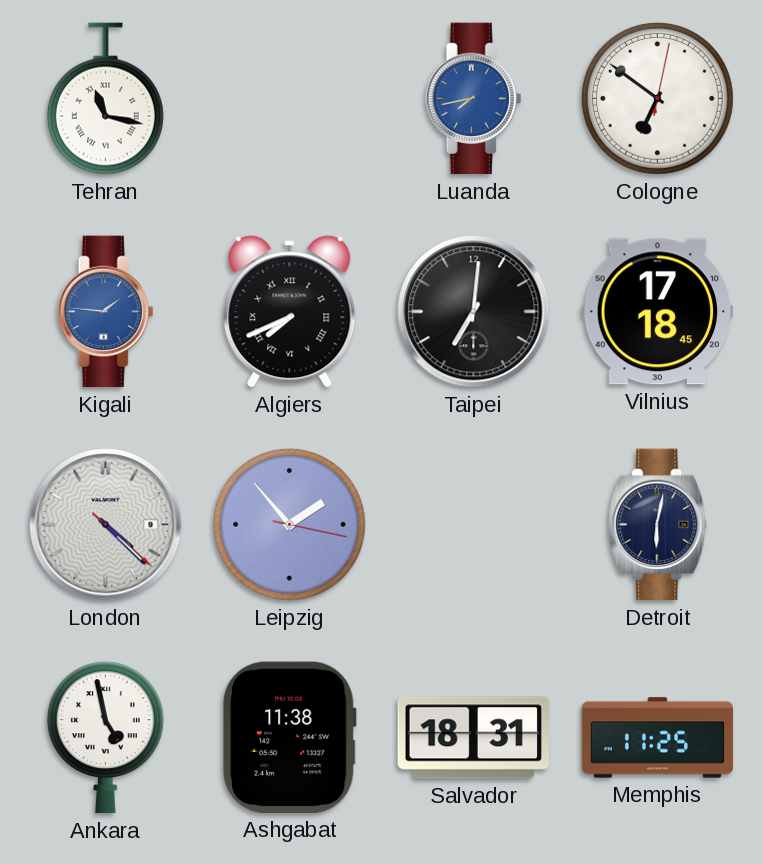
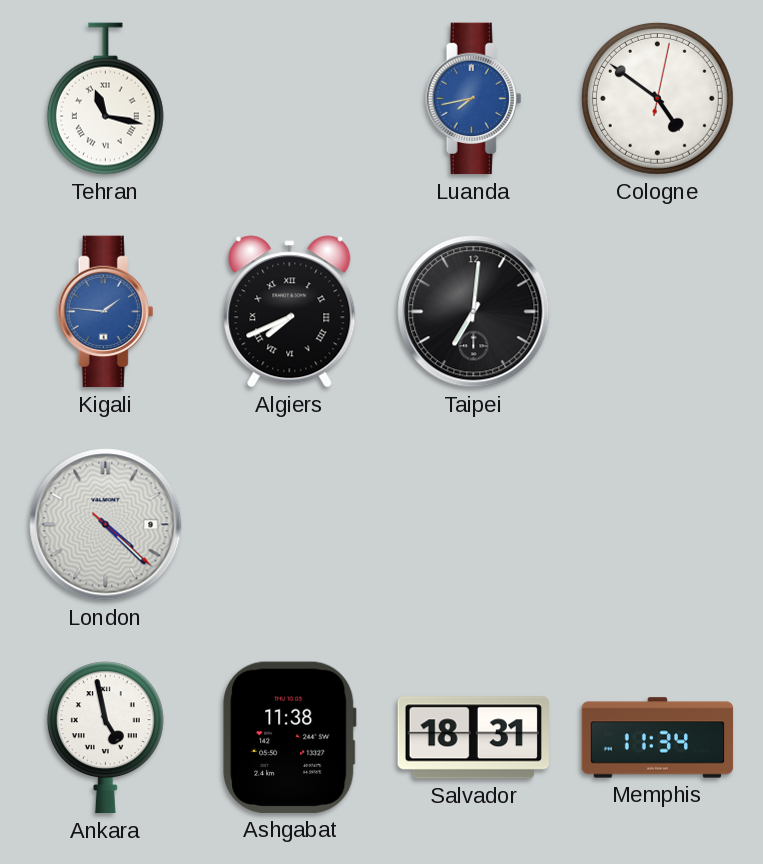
Cologne: 6:51 -> 4:51
Vilnius: 17:18 -> none
Leipzig: 1:53 -> none
Detroit: 6:02 -> none
Memphis: 11:25 -> 11:34
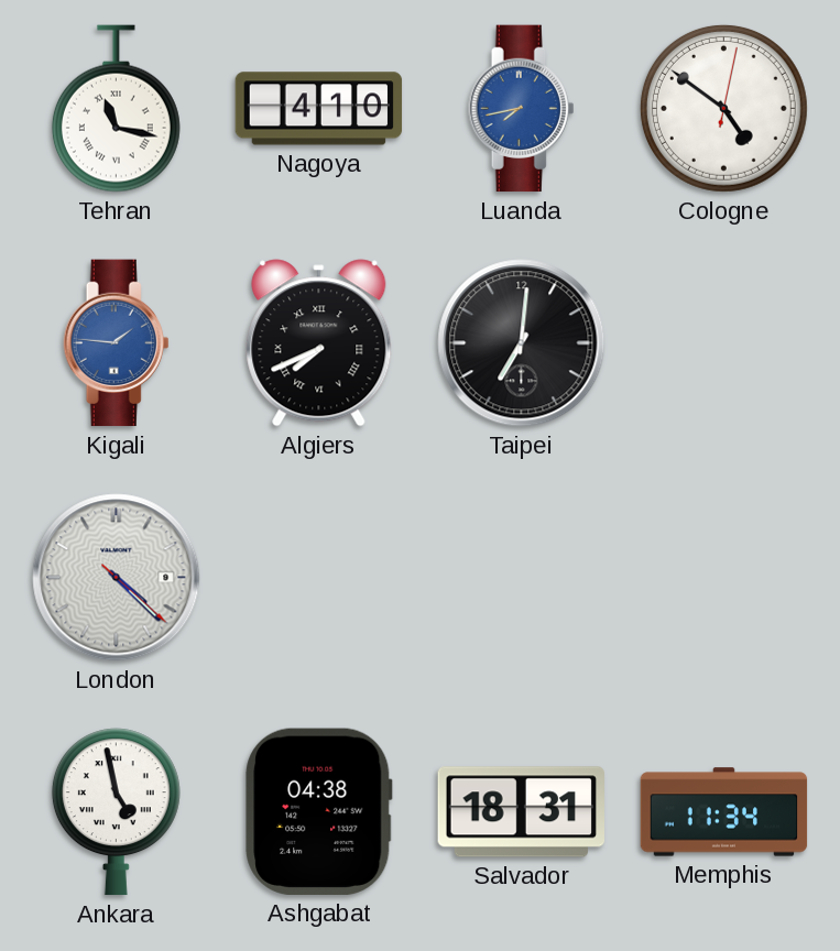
Nagoya: none -> 4:10
Ashgabat: 11:38 -> 04:38
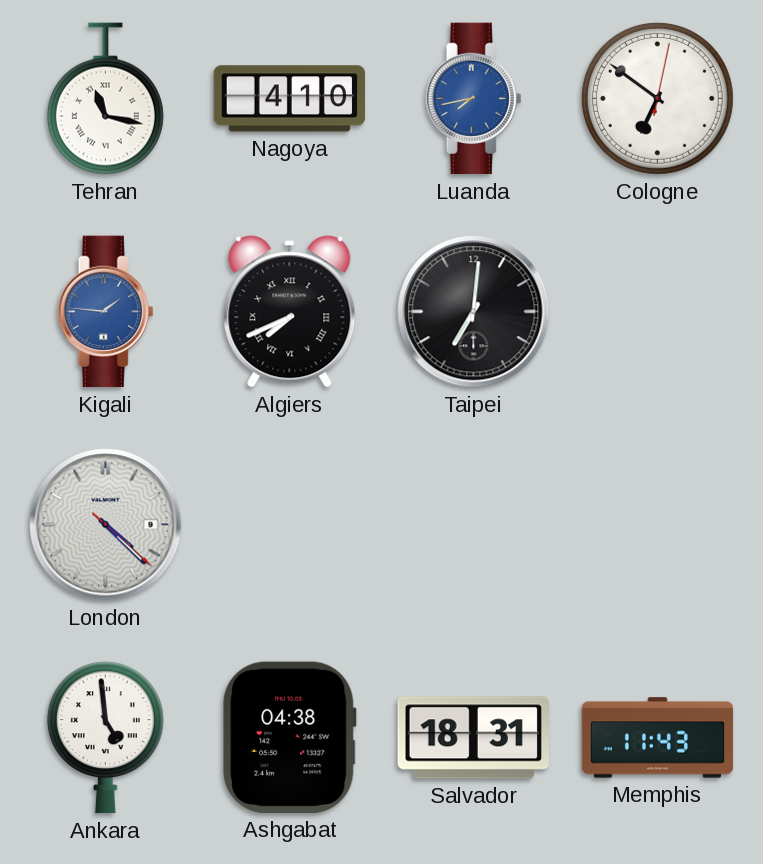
Cologne: 4:51 -> 6:51
Ankara: 4:58 -> 4:59
Memphis: 11:34 -> 11:43
